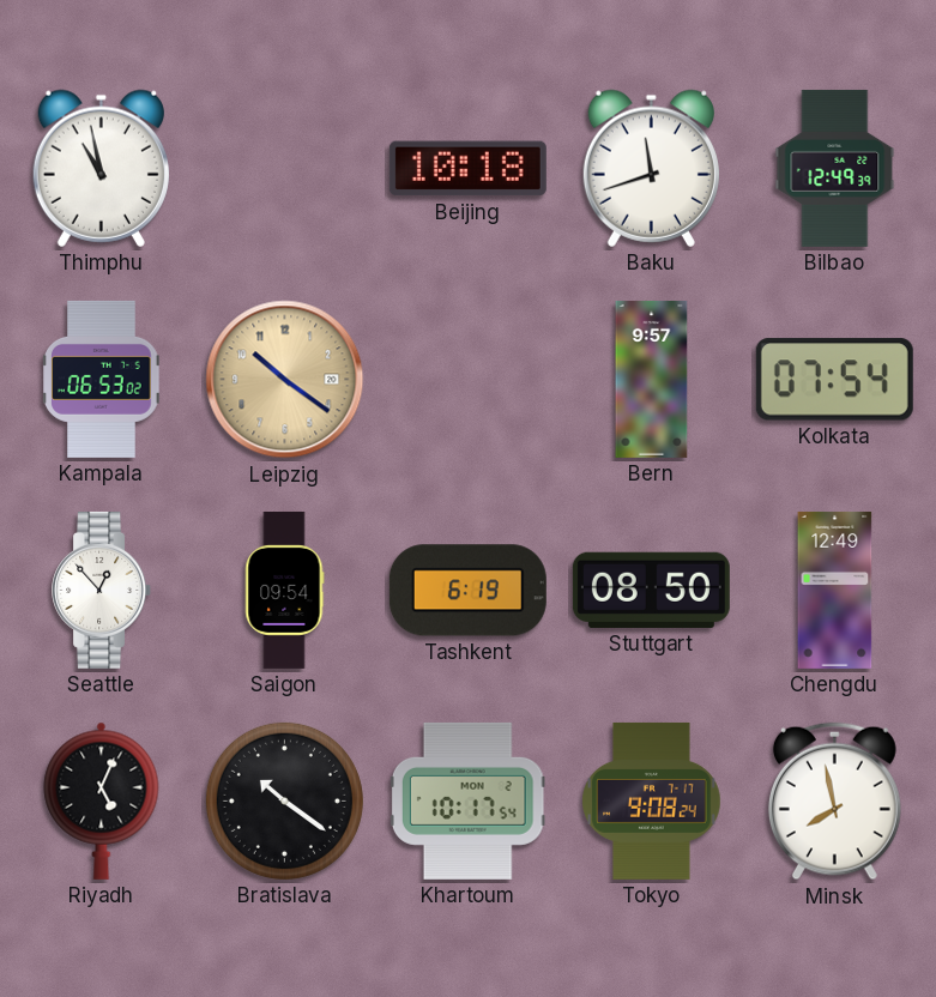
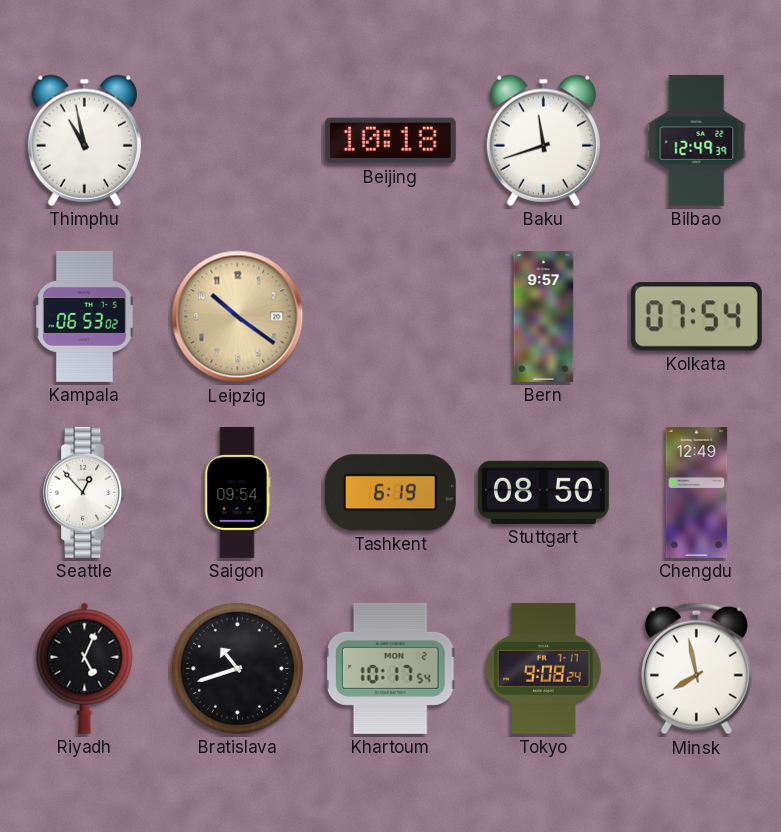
Bratislava: 10:21 -> 10:42
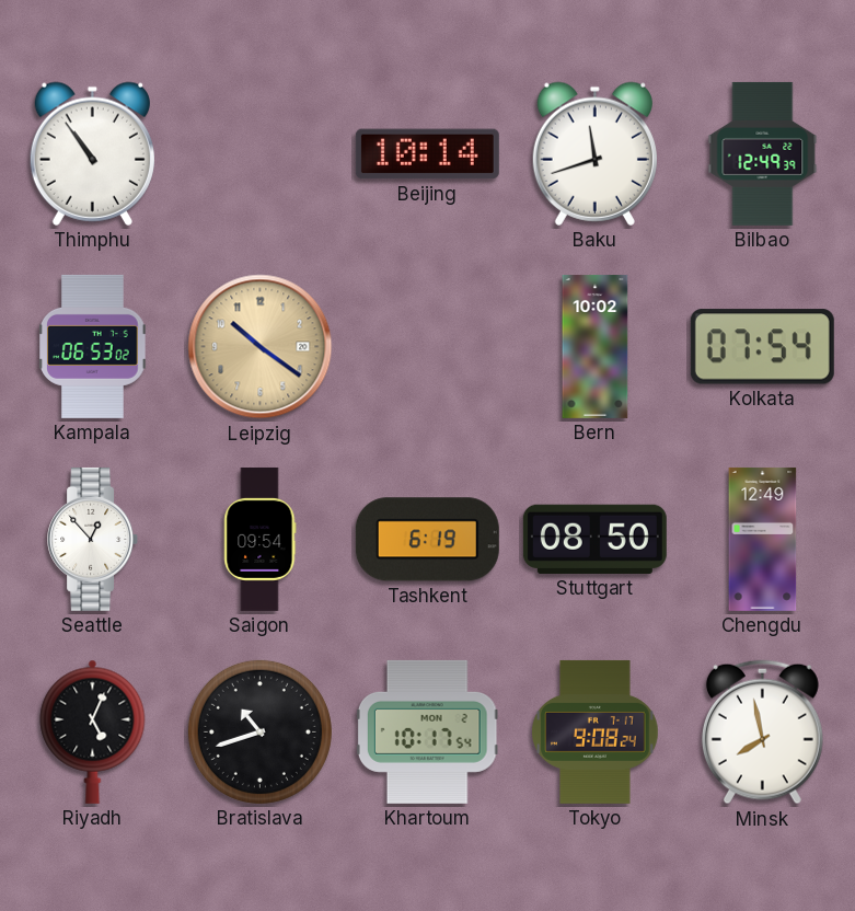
Thimphu: 10:58 -> 10:54
Beijing: 10:18 -> 10:14
Bern: 9:57 -> 10:02
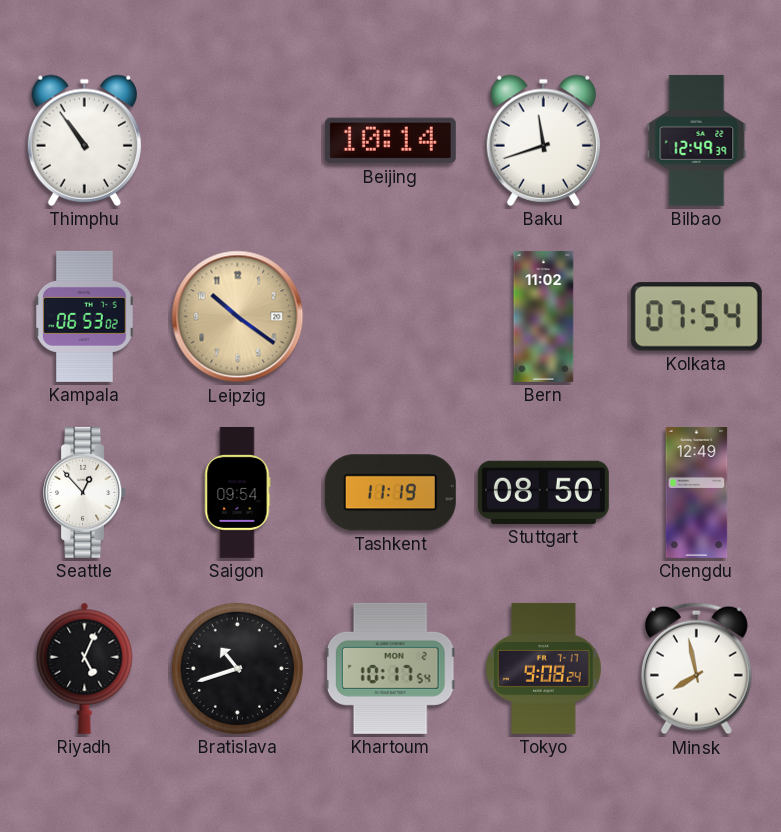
Bern: 10:02 -> 11:02
Tashkent: 6:19 -> 11:19
